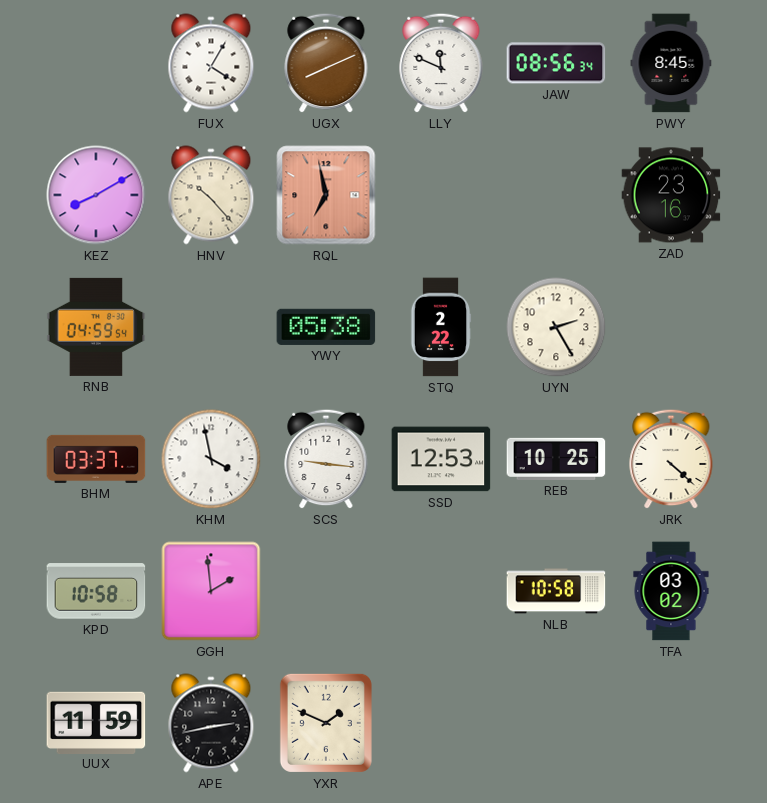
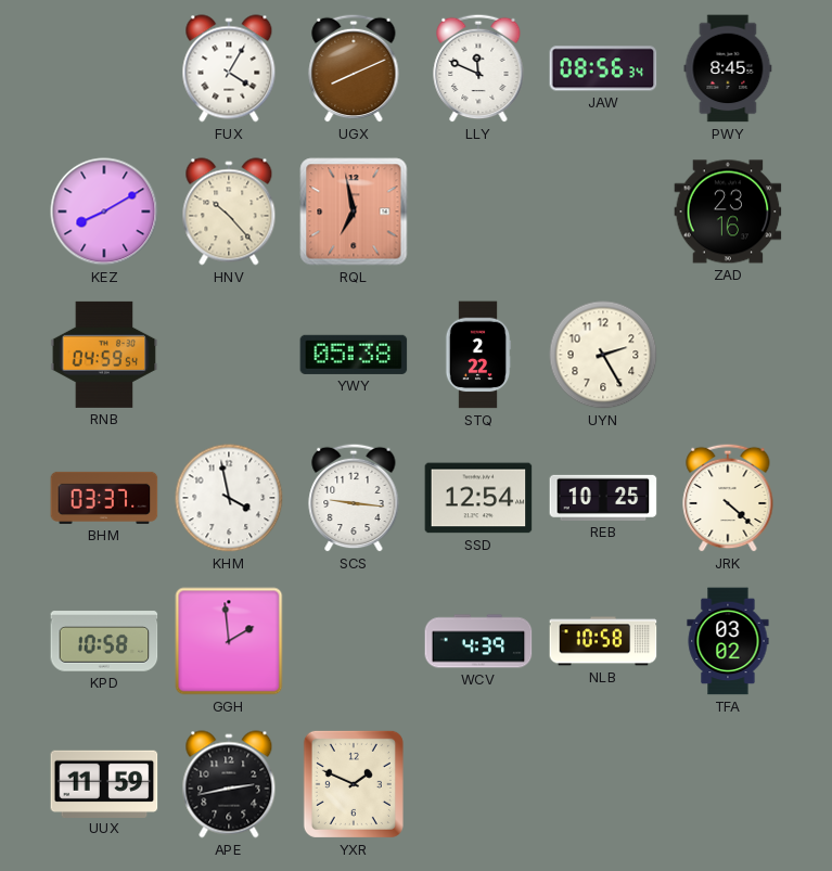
SSD: 12:53 -> 12:54
WCV: none -> 4:39
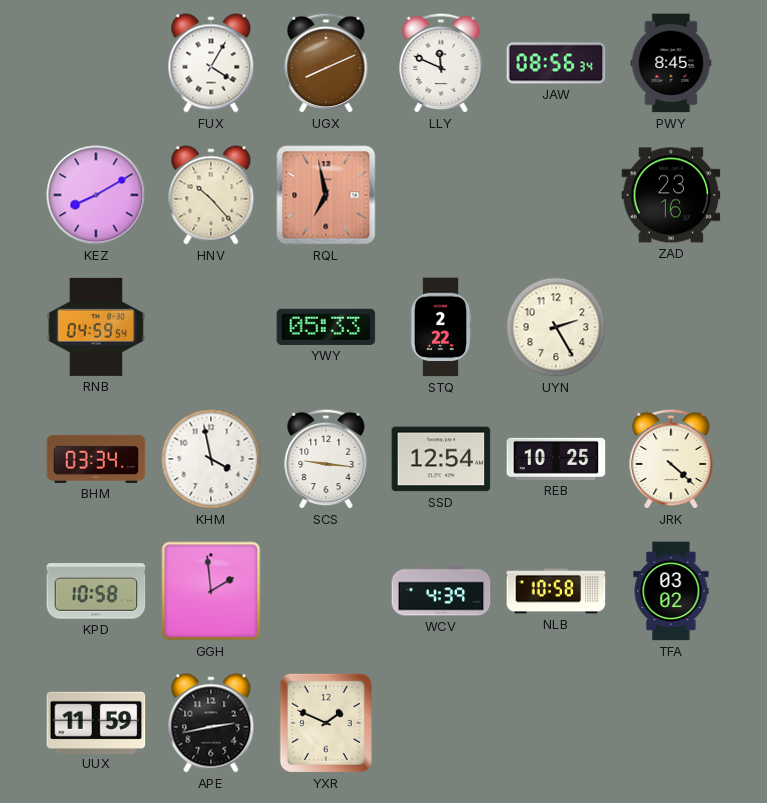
YWY: 05:38 -> 05:33
BHM: 03:37 -> 03:34
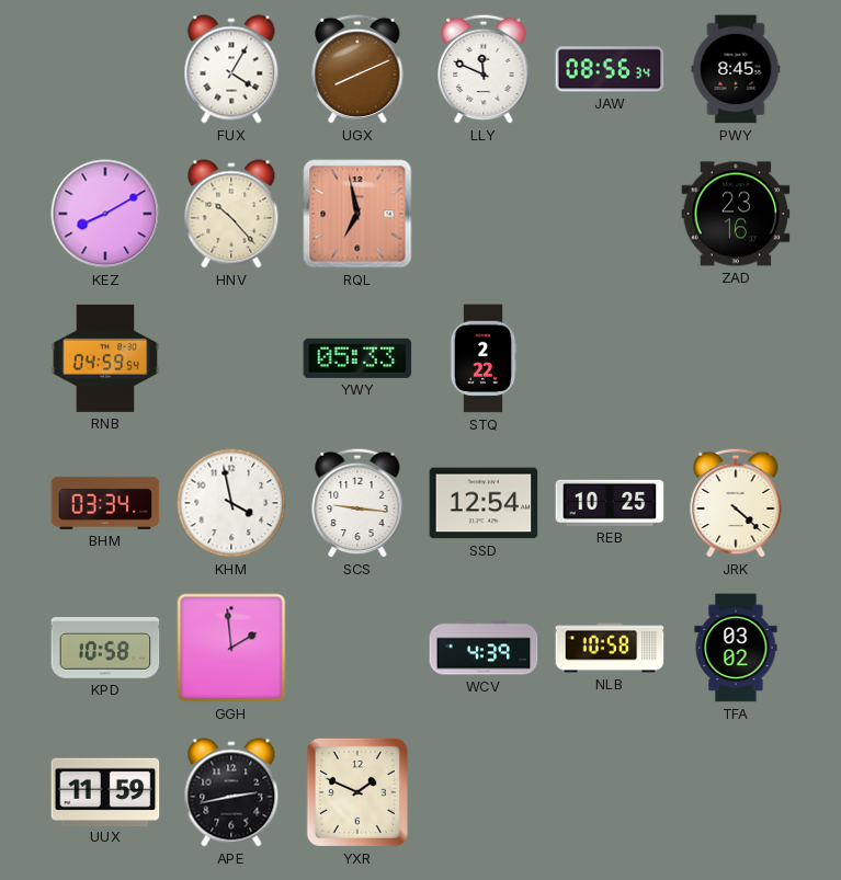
UYN: 2:25 -> none
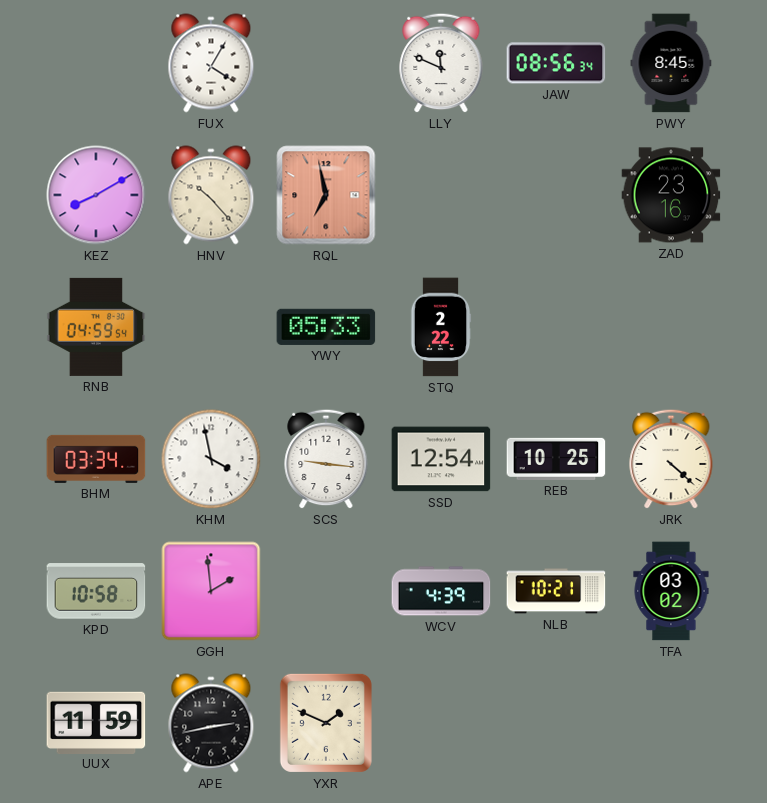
UGX: 8:11 -> none
NLB: 10:58 -> 10:21
